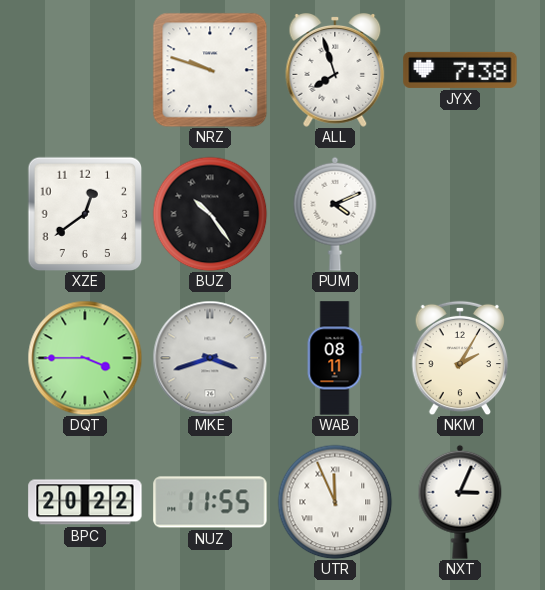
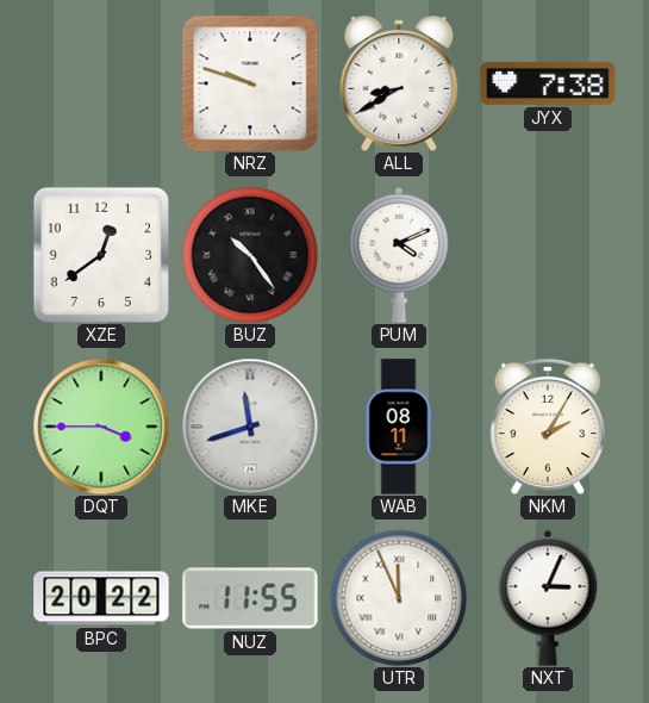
ALL: 7:57 -> 8:40
MKE: 3:42 -> 11:42
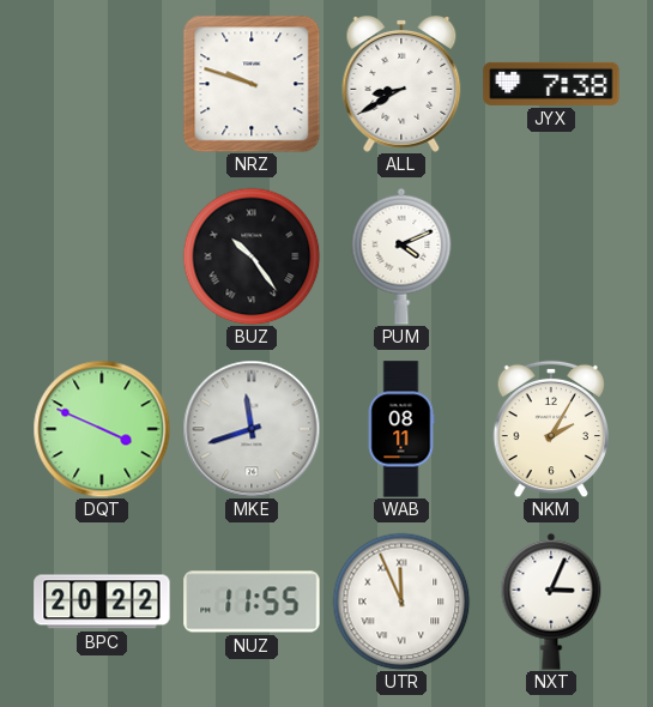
XZE: 12:39 -> none
DQT: 3:45 -> 3:49
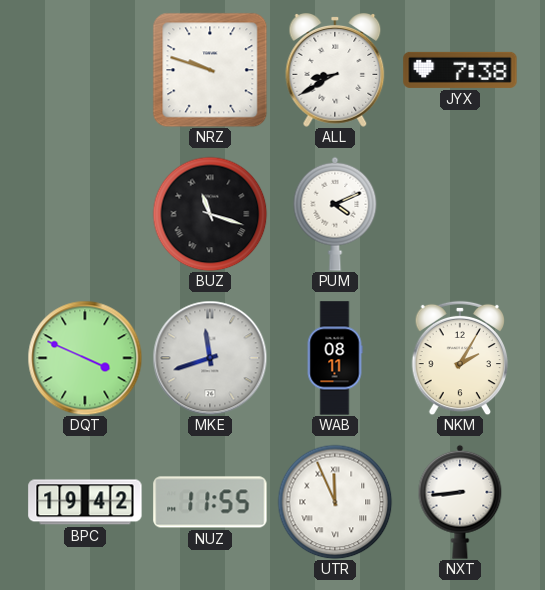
BUZ: 10:24 -> 11:18
BPC: 20:22 -> 19:42
NXT: 3:04 -> 8:44
